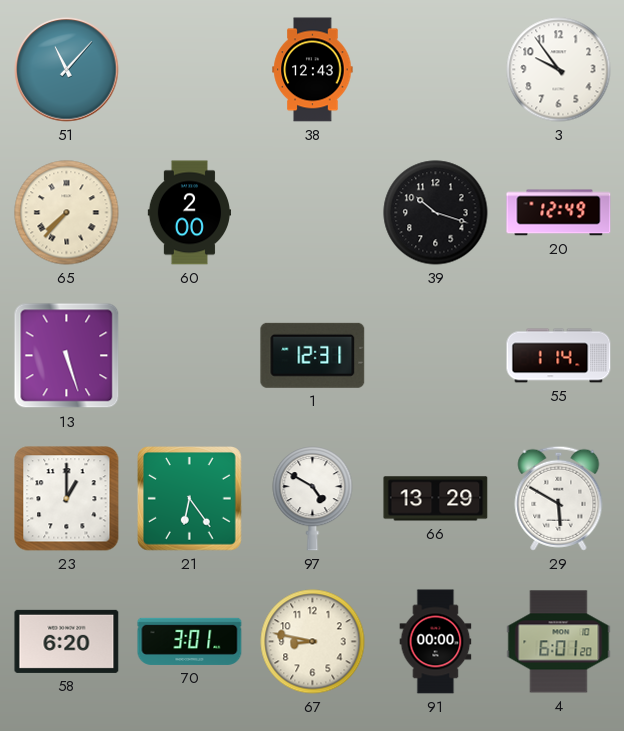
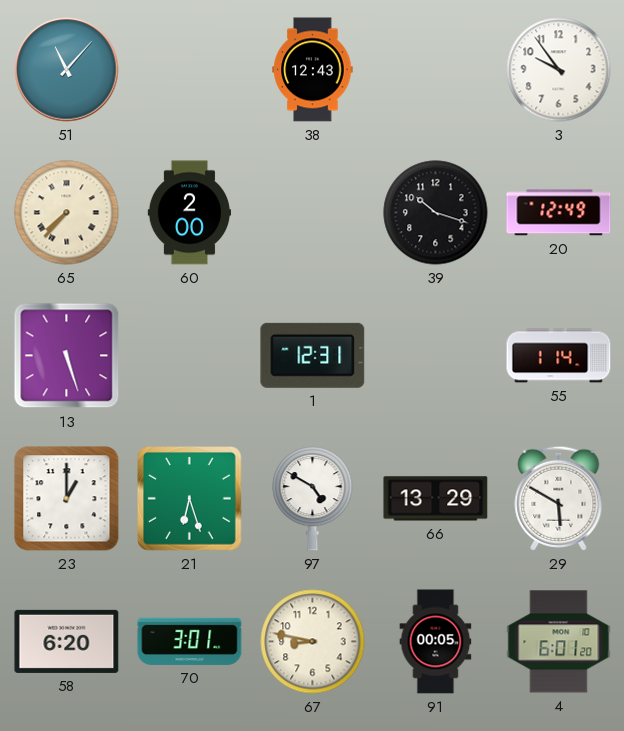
21: 6:24 -> 6:27
91: 00:00 -> 00:05
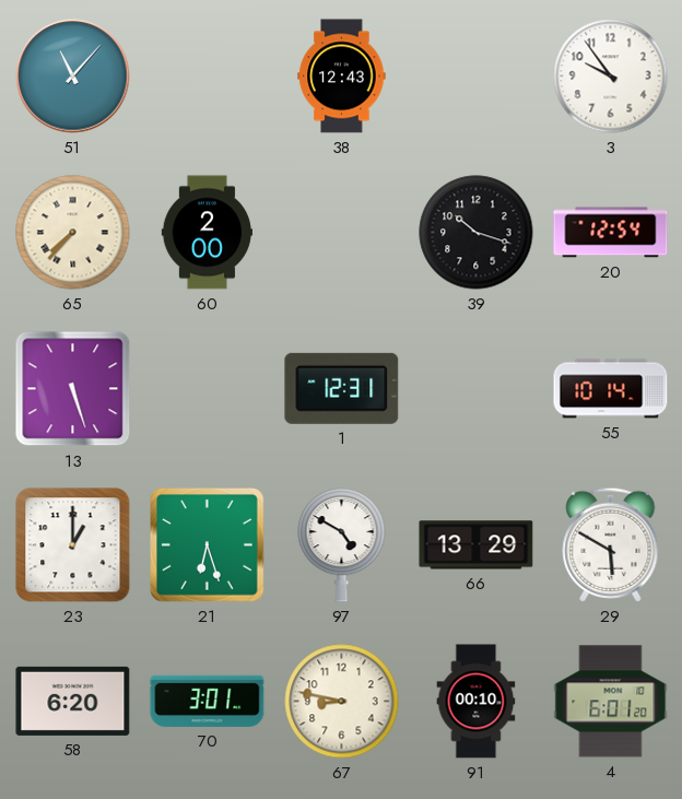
20: 12:49 -> 12:54
55: 1:14 -> 10:14
91: 00:05 -> 00:10
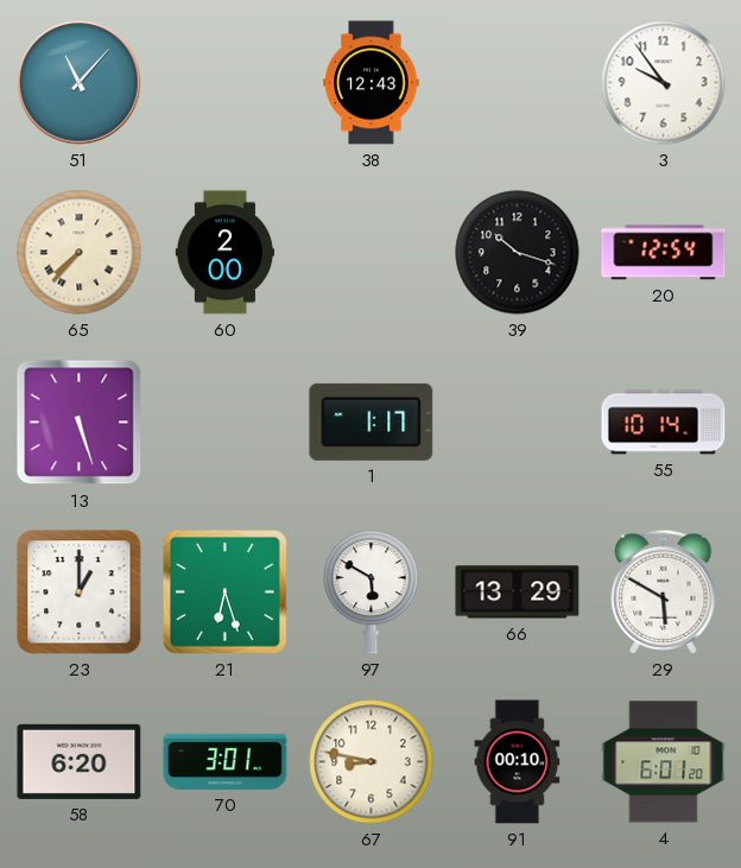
1: 12:31 -> 1:17
97: 4:50 -> 5:50
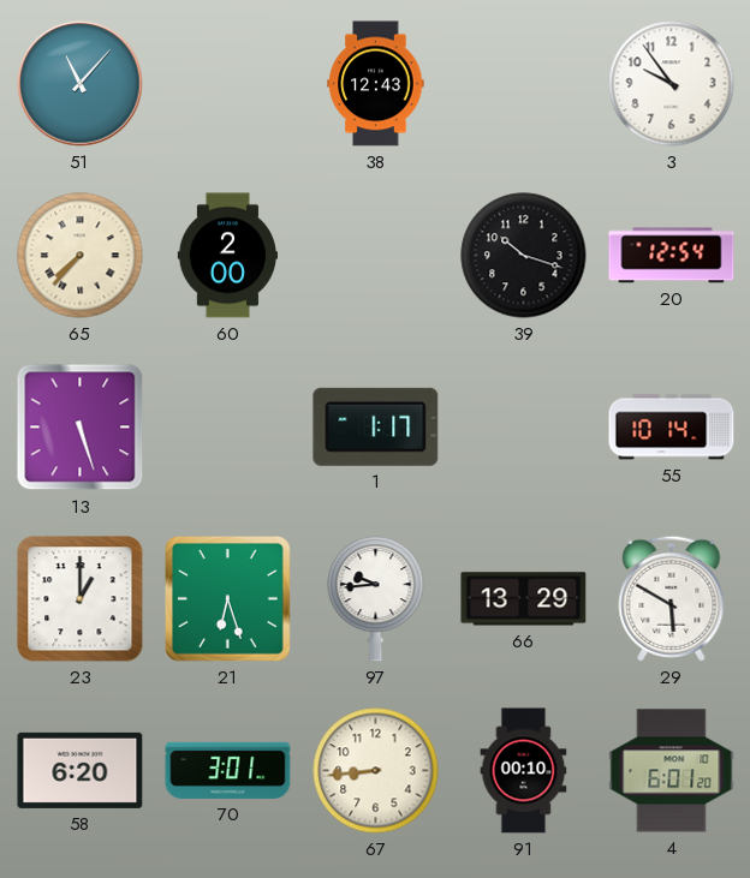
97: 5:50 -> 9:44
67: 8:47 -> 8:44
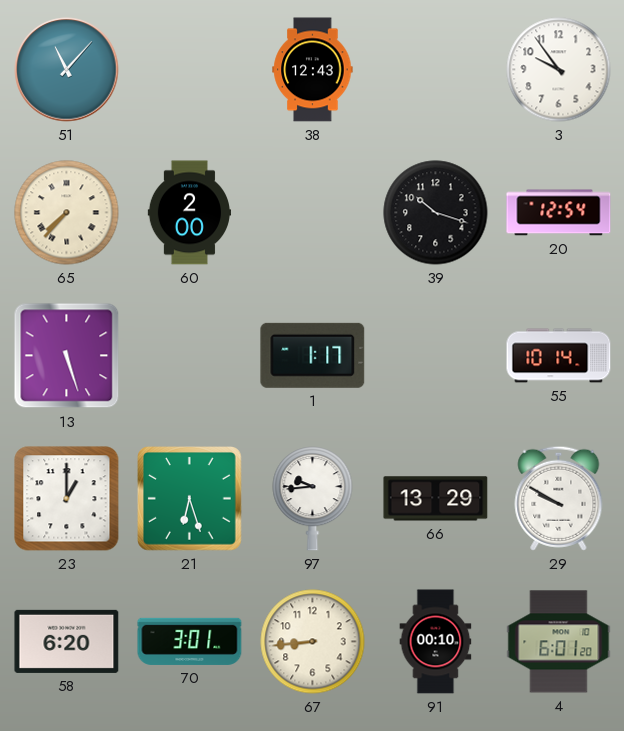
29: 5:50 -> 9:50
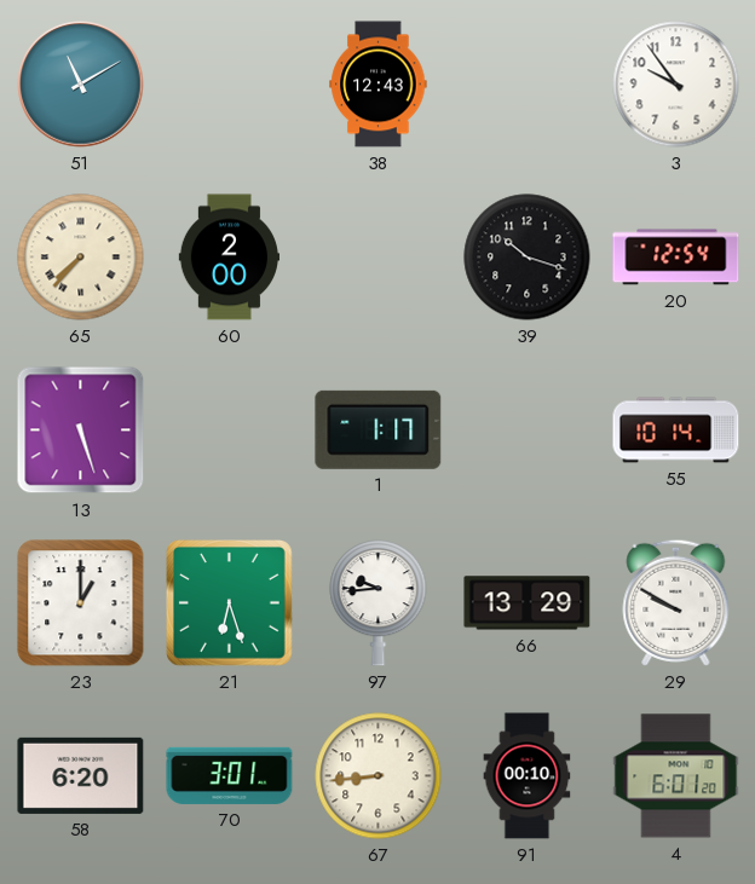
51: 11:07 -> 11:10
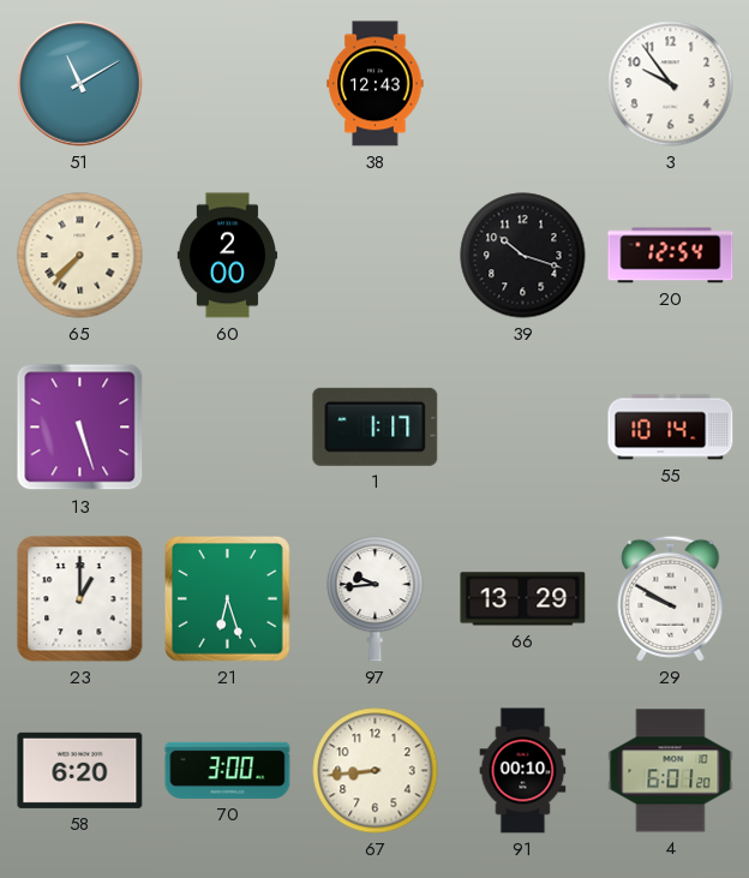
70: 3:01 -> 3:00
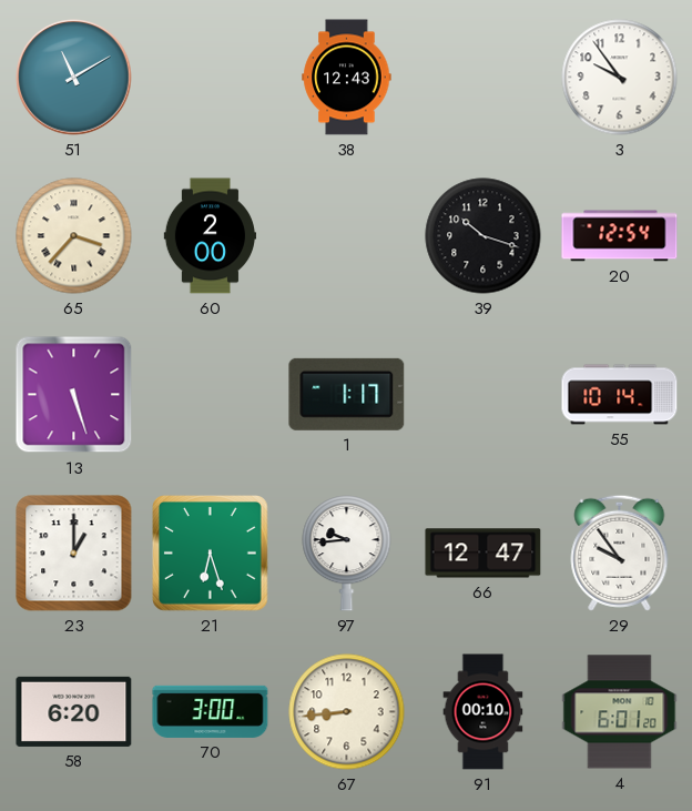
65: 7:37 -> 3:37
66: 13:29 -> 12:47
29: 9:50 -> 9:54
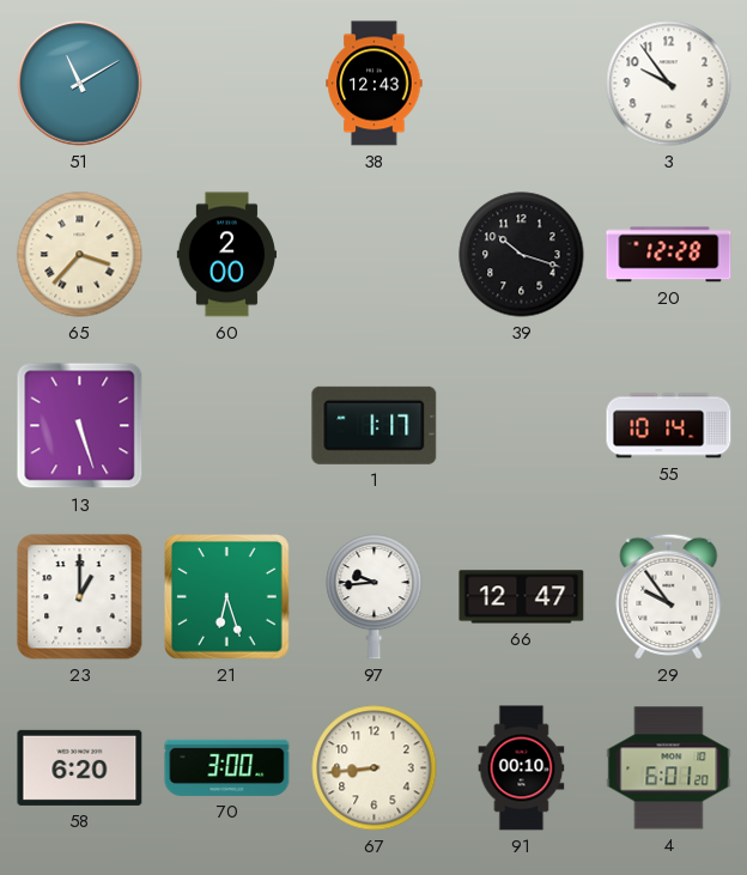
20: 12:54 -> 12:28
